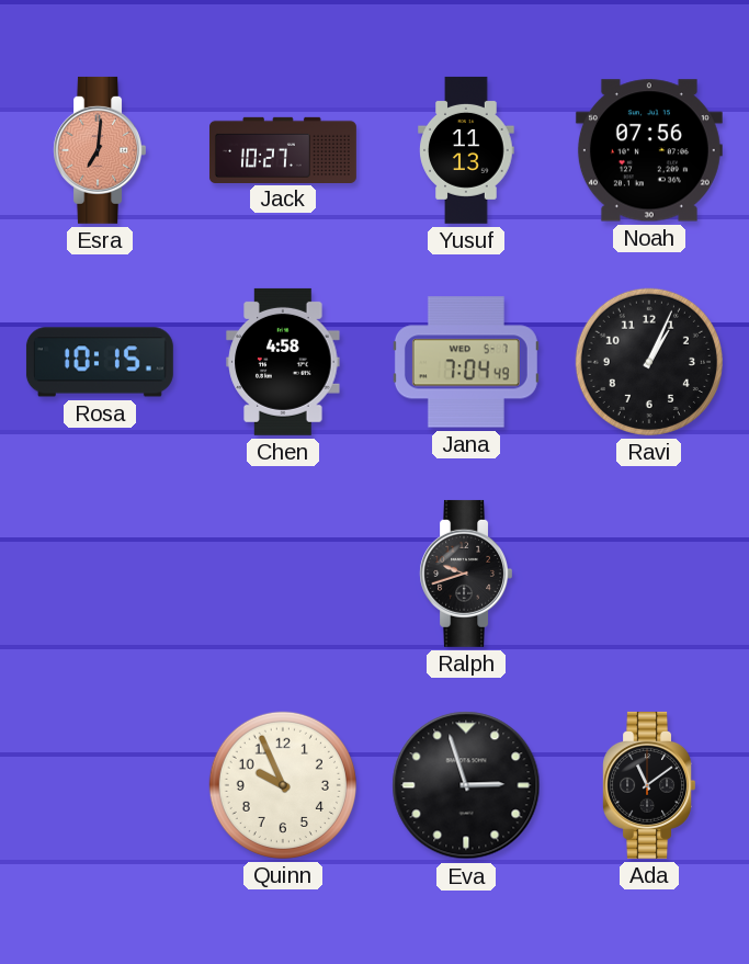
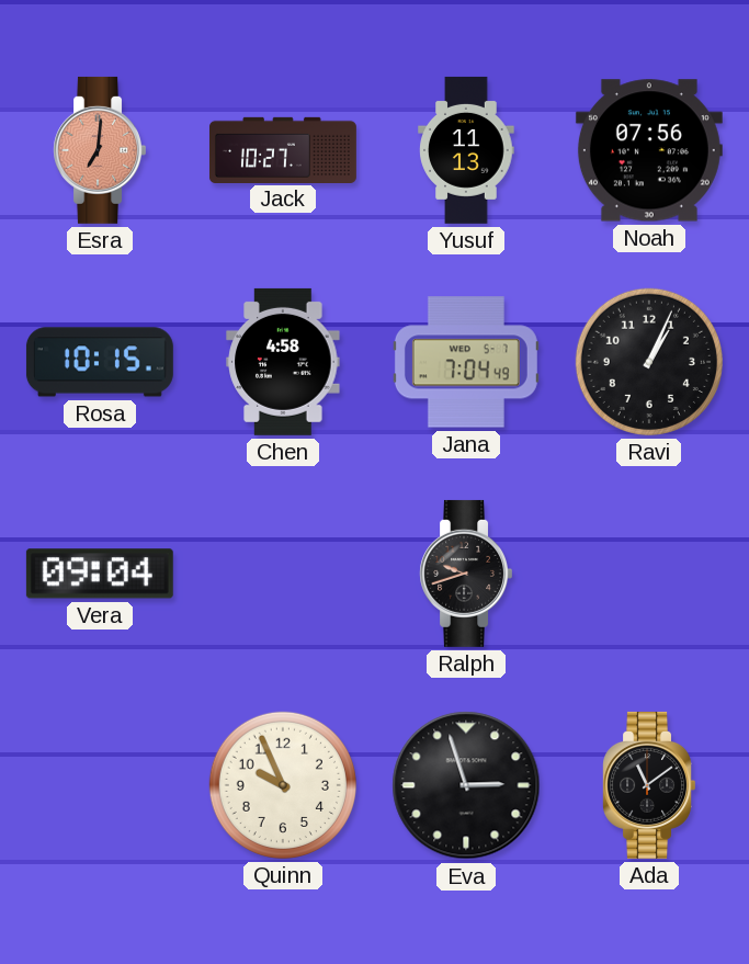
Vera: none -> 09:04
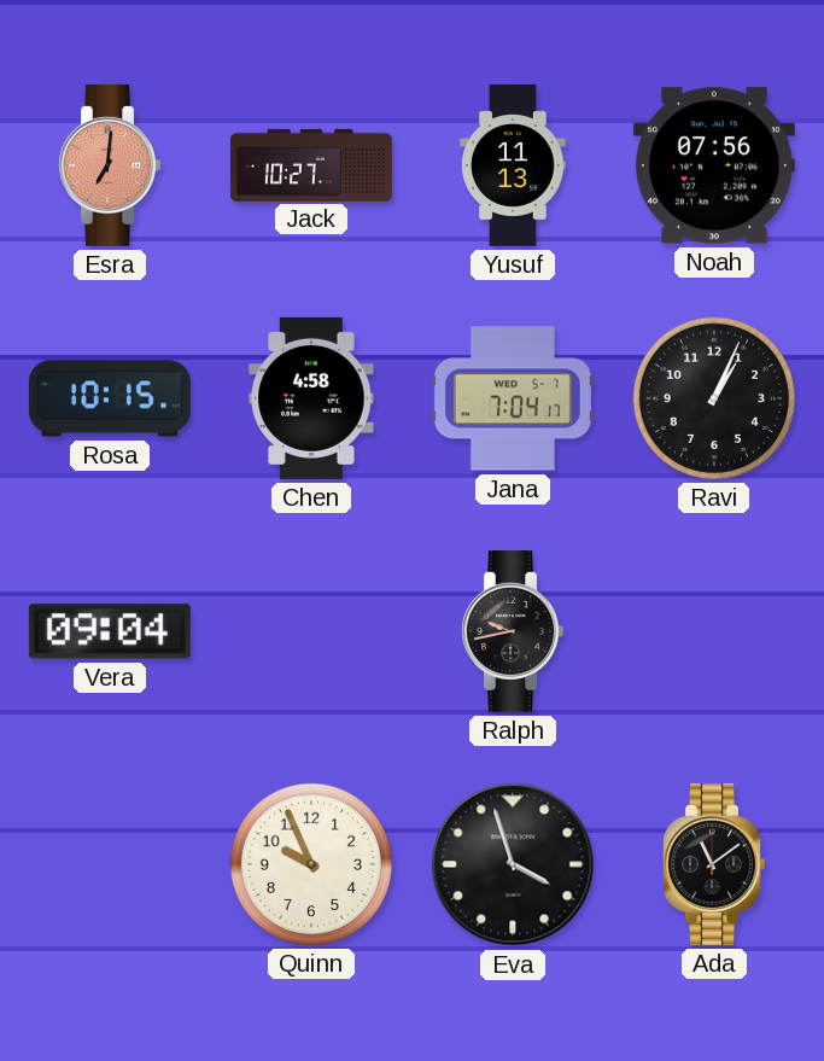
Jana: 7:04:49 -> 7:04:17
Ralph: 9:42 -> 9:43
Eva: 2:57 -> 3:57
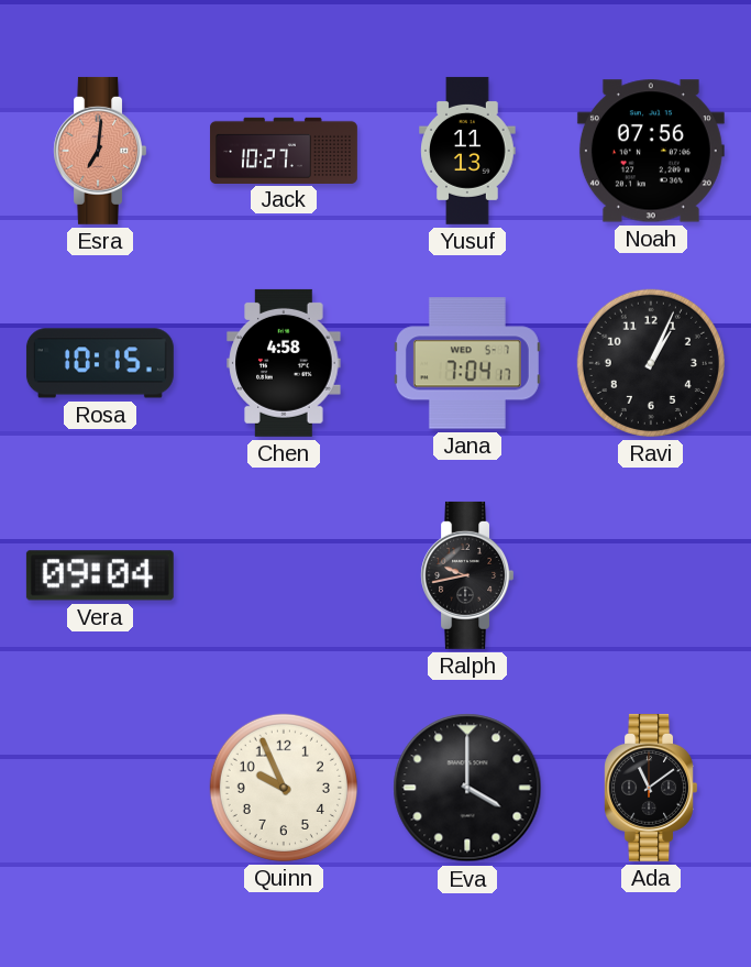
Eva: 3:57 -> 4:00
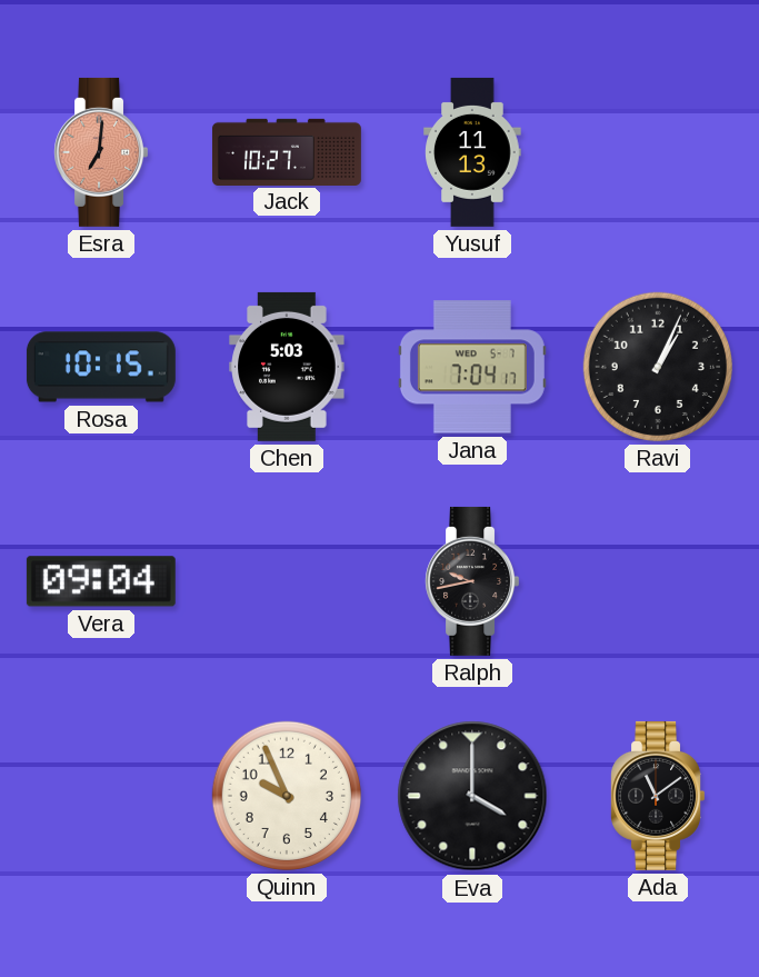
Noah: 07:56 -> none
Chen: 4:58 -> 5:03
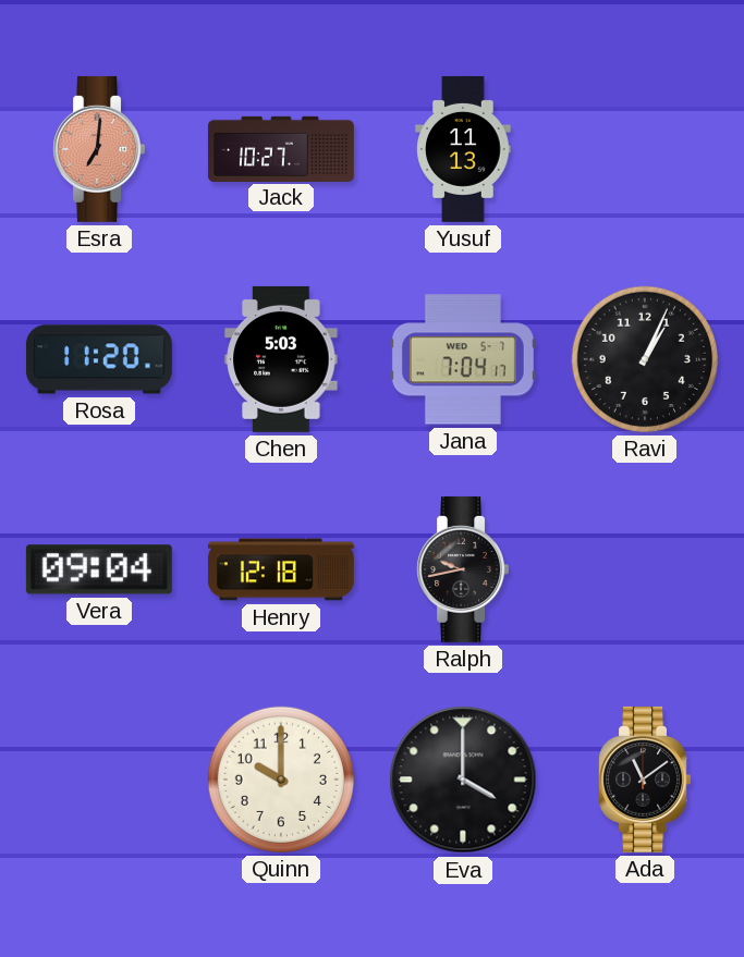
Rosa: 10:15 -> 11:20
Henry: none -> 12:18
Quinn: 9:56 -> 10:00
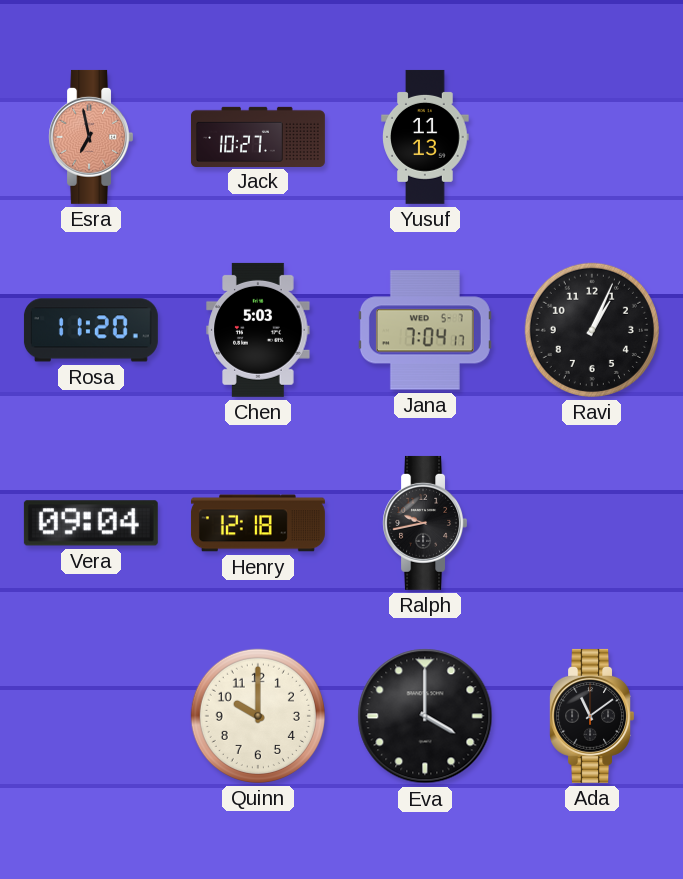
Esra: 7:01 -> 6:58
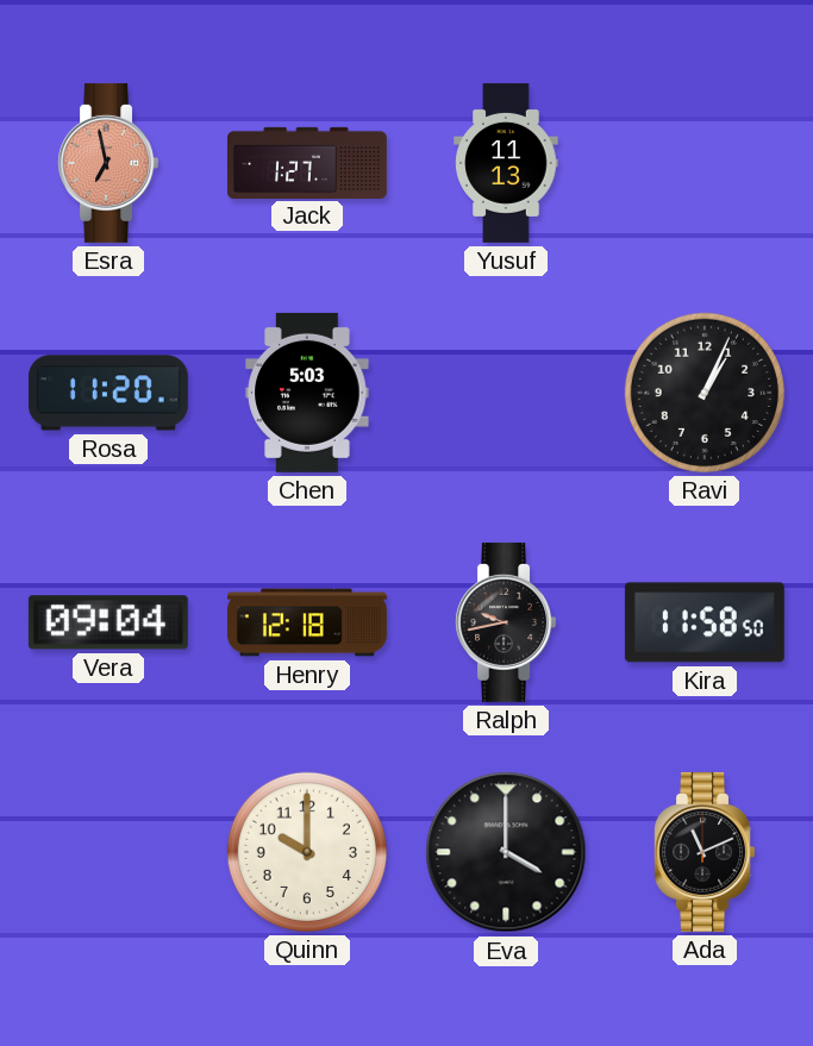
Jack: 10:27 -> 1:27
Jana: 7:04 -> none
Kira: none -> 11:58
Ada: 11:09 -> 11:11
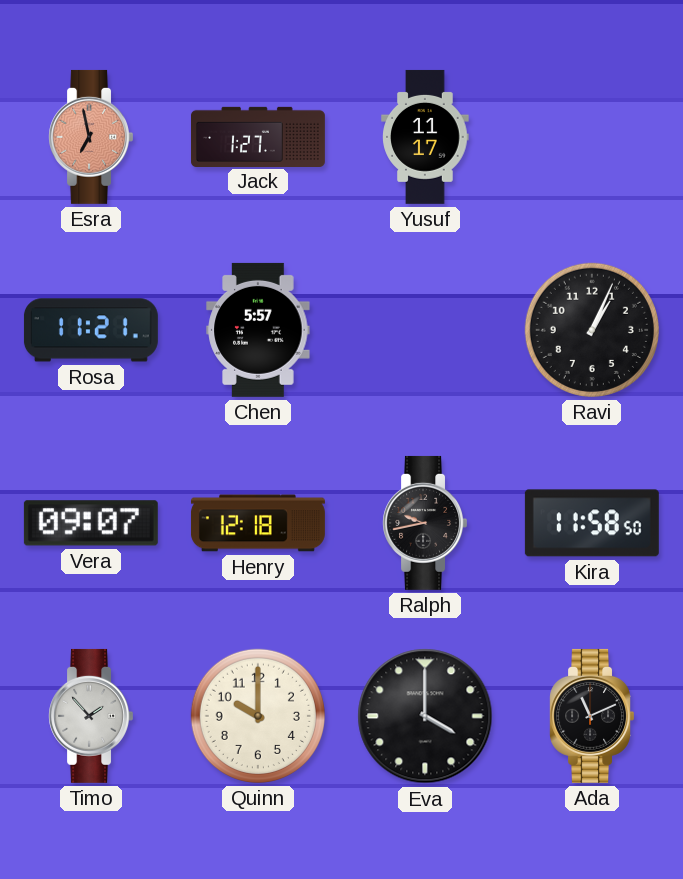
Yusuf: 11:13 -> 11:17
Rosa: 11:20 -> 11:21
Chen: 5:03 -> 5:57
Vera: 09:04 -> 09:07
Timo: none -> 1:53
